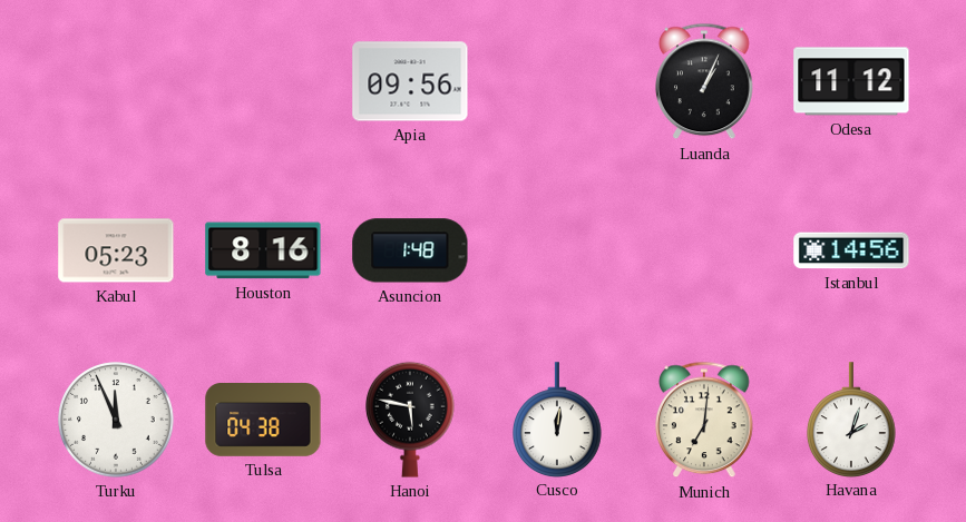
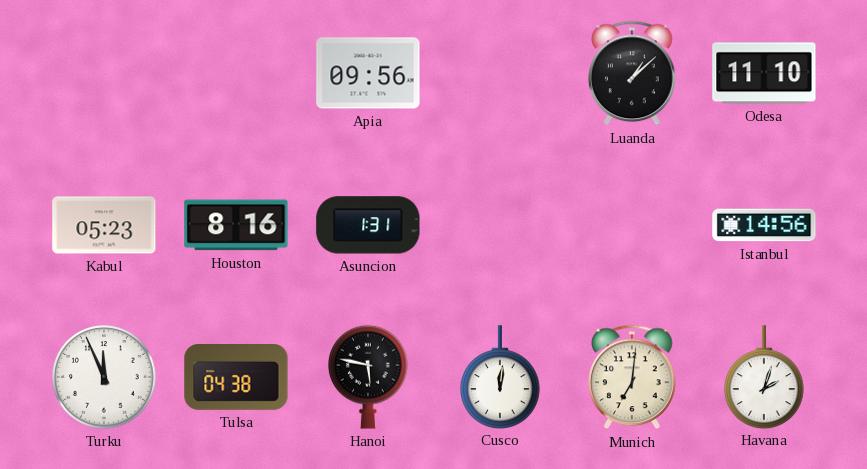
Luanda: 1:04 -> 1:08
Odesa: 11:12 -> 11:10
Asuncion: 1:48 -> 1:31
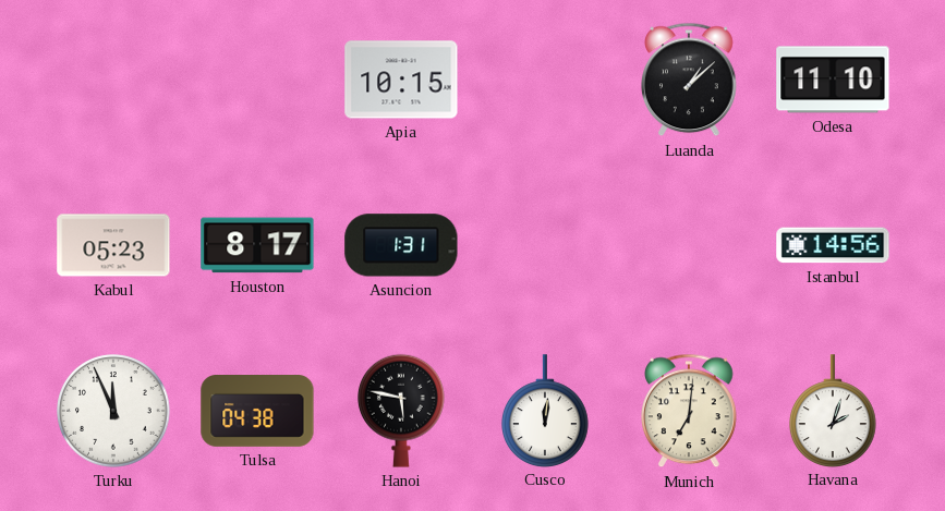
Apia: 09:56 -> 10:15
Houston: 8:16 -> 8:17
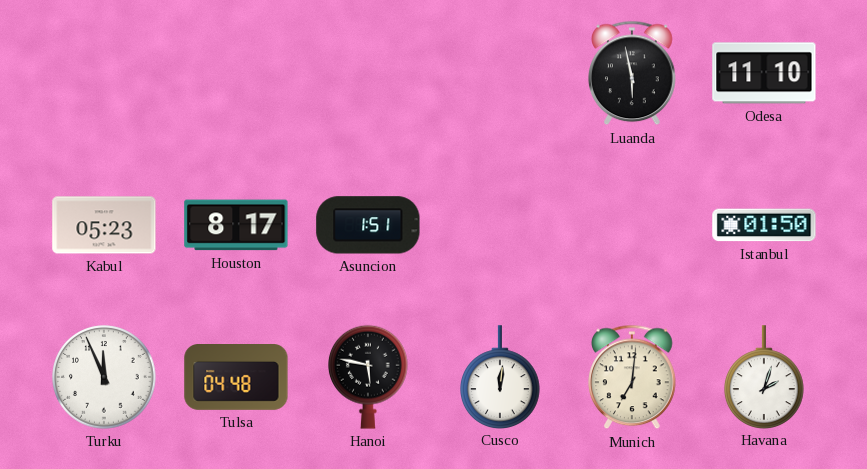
Apia: 10:15 -> none
Luanda: 1:08 -> 5:58
Asuncion: 1:31 -> 1:51
Istanbul: 14:56 -> 01:50
Tulsa: 04:38 -> 04:48
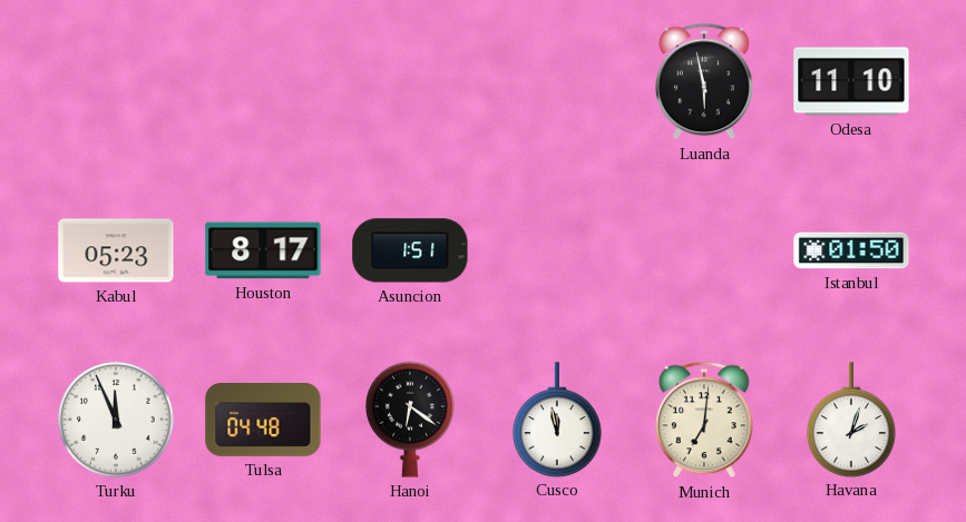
Hanoi: 5:47 -> 6:21
Cusco: 12:01 -> 11:58
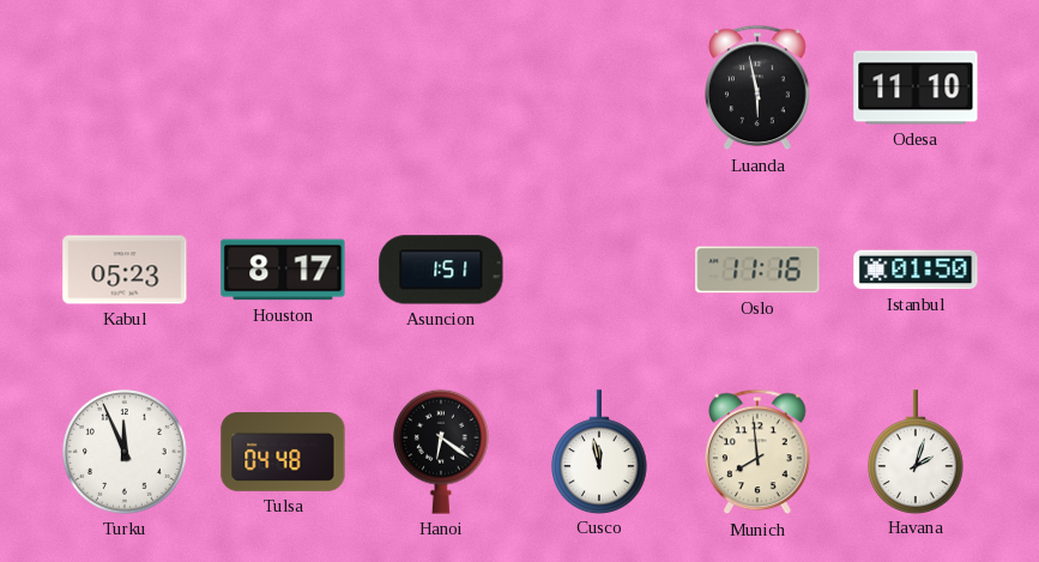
Oslo: none -> 11:16
Munich: 7:01 -> 7:59
